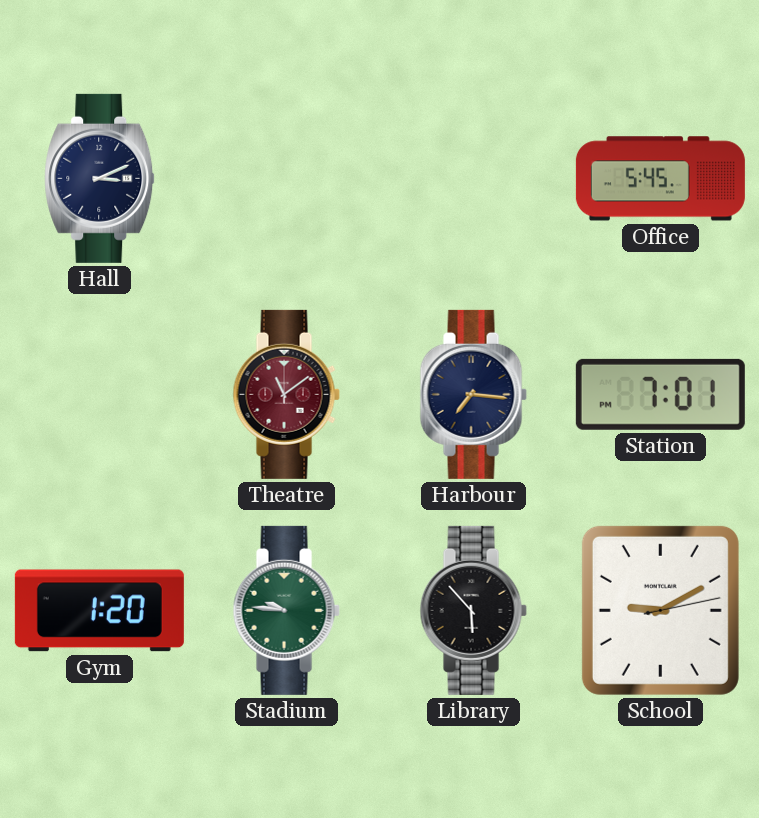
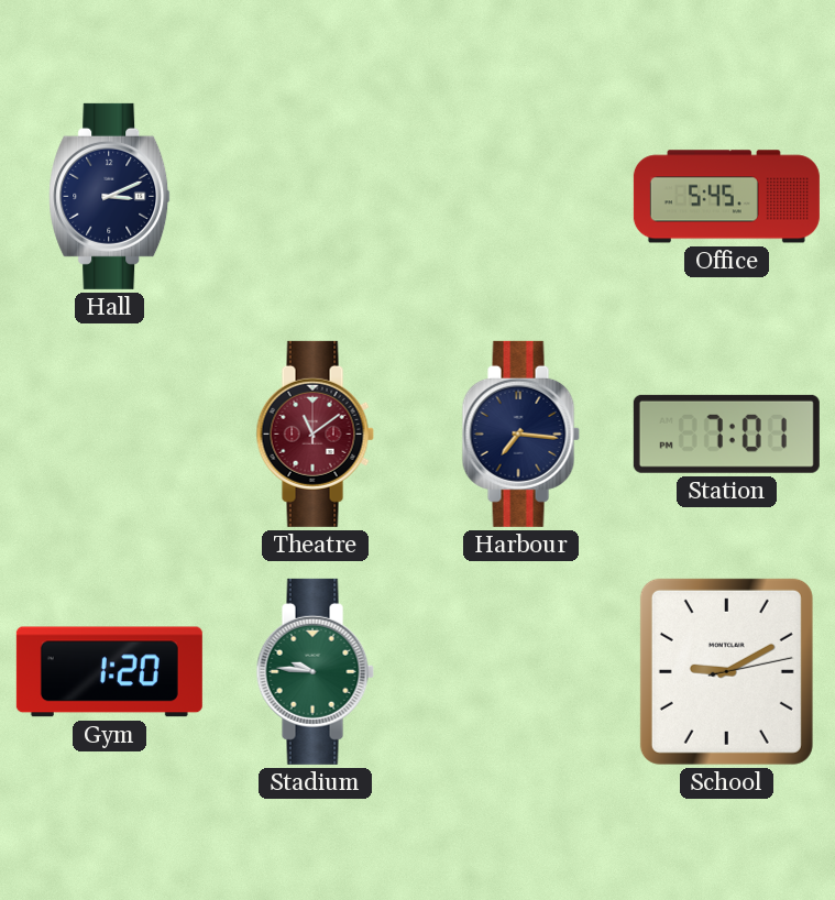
Library: 5:53 -> none
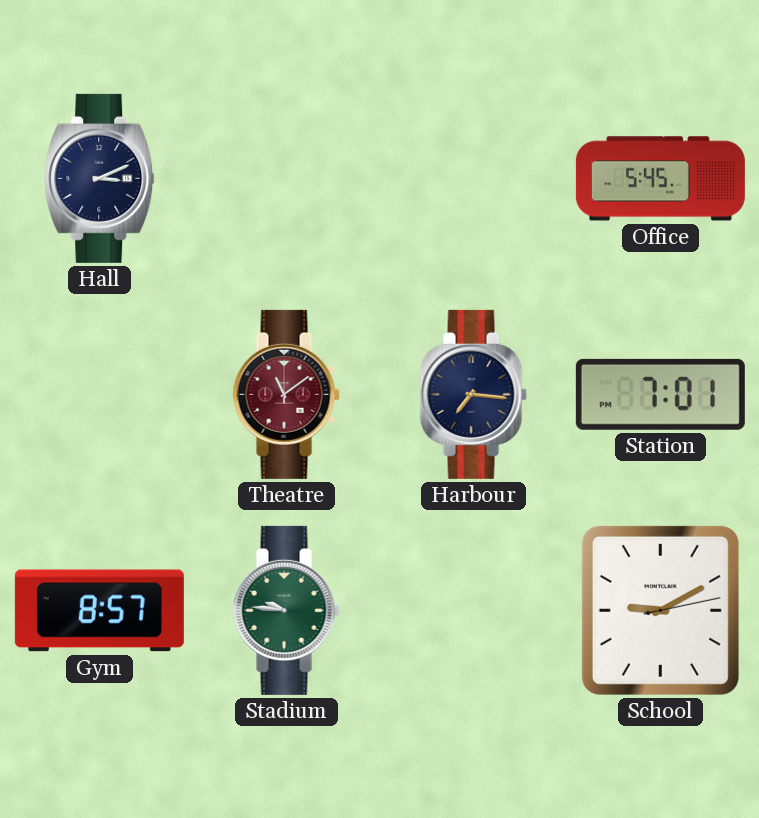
Gym: 1:20 -> 8:57
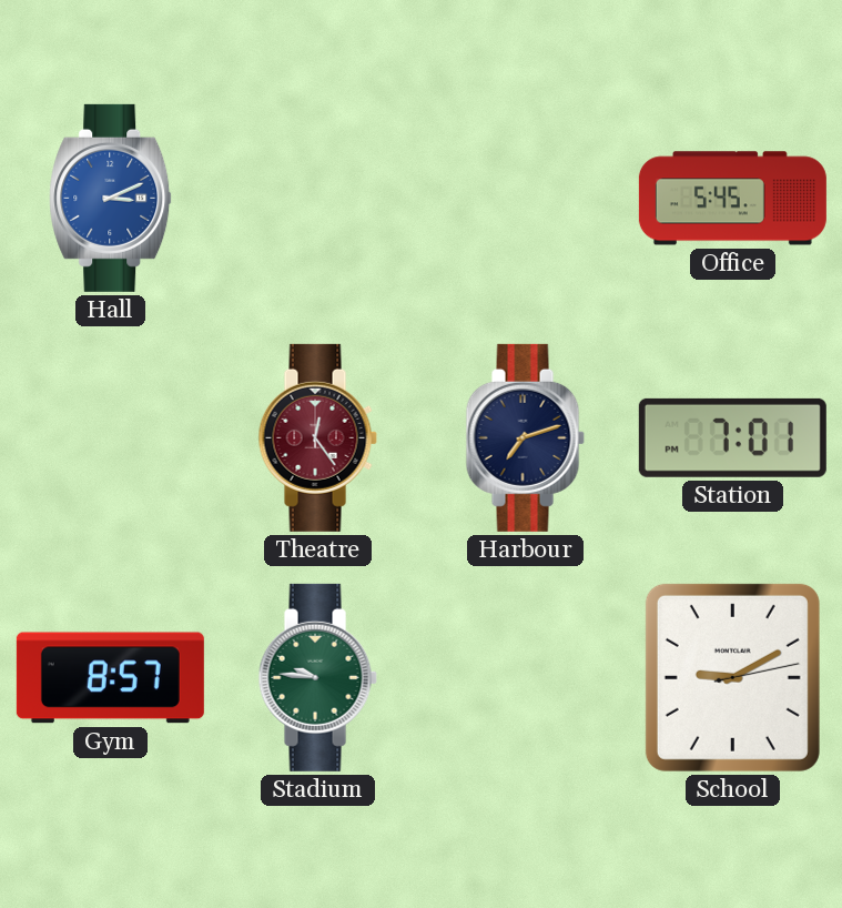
Hall dial: navy -> blue
Theatre: 11:09 -> 12:24
Harbour: 7:16 -> 7:12
